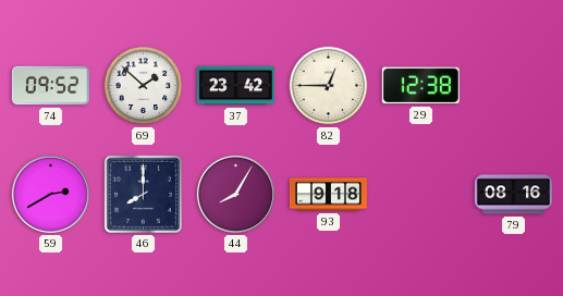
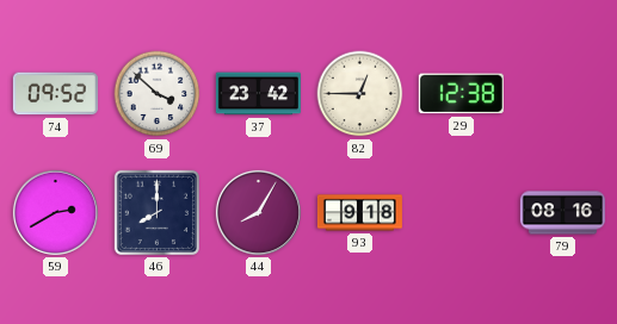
69: 1:52 -> 3:52
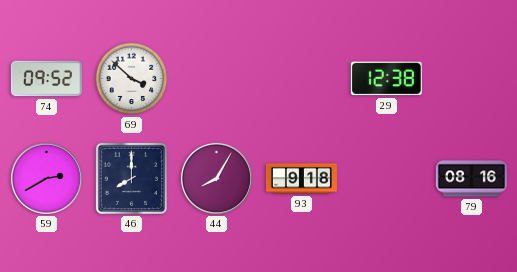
37: 23:42 -> none
82: 12:45 -> none
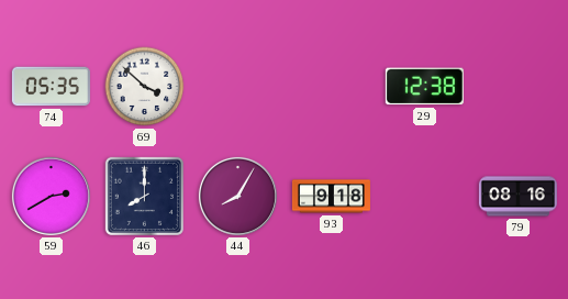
74: 09:52 -> 05:35
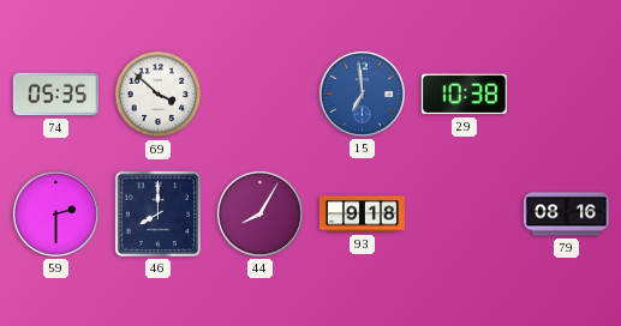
15: none -> 6:59
29: 12:38 -> 10:38
59: 2:40 -> 2:30
